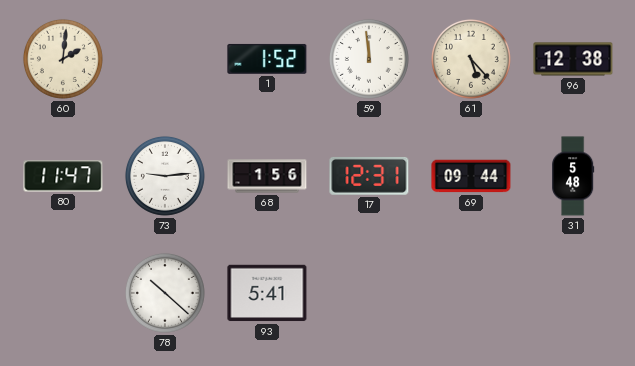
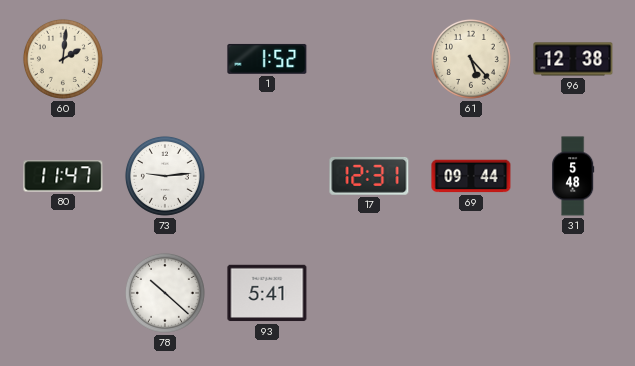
59: 11:59 -> none
68: 1:56 -> none
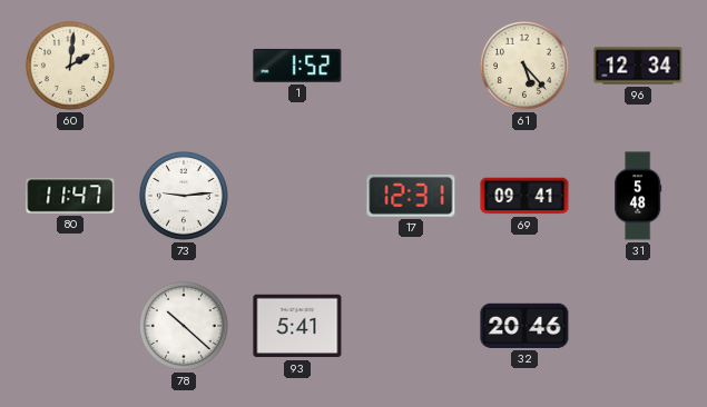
96: 12:38 -> 12:34
69: 09:44 -> 09:41
32: none -> 20:46
